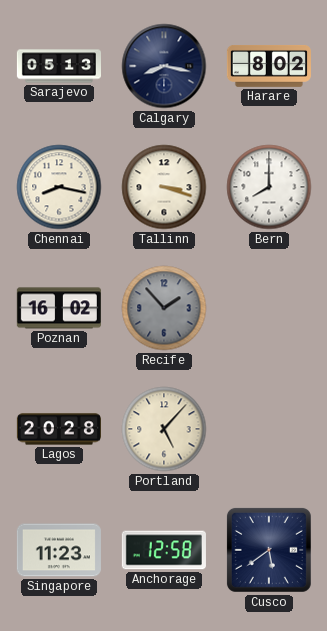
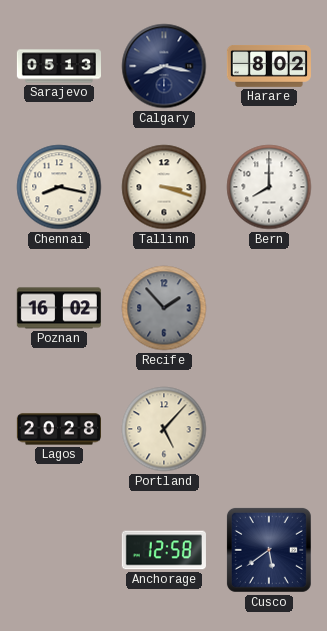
Singapore: 11:23 -> none
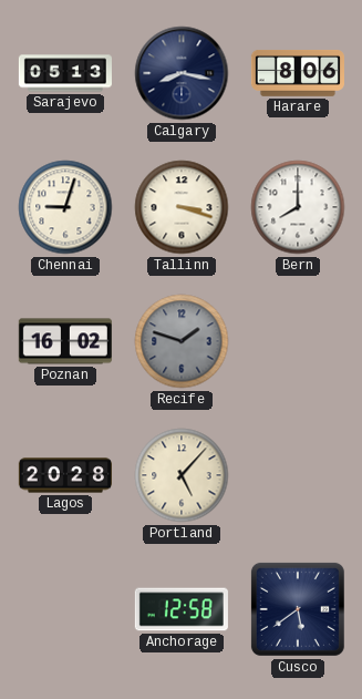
Harare: 8:02 -> 8:06
Chennai: 8:17 -> 9:03
Recife: 1:53 -> 1:48
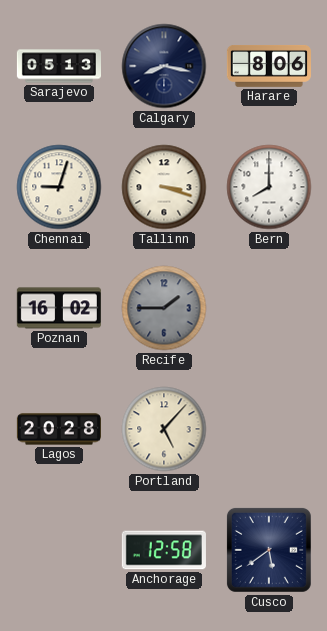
Recife: 1:48 -> 1:45
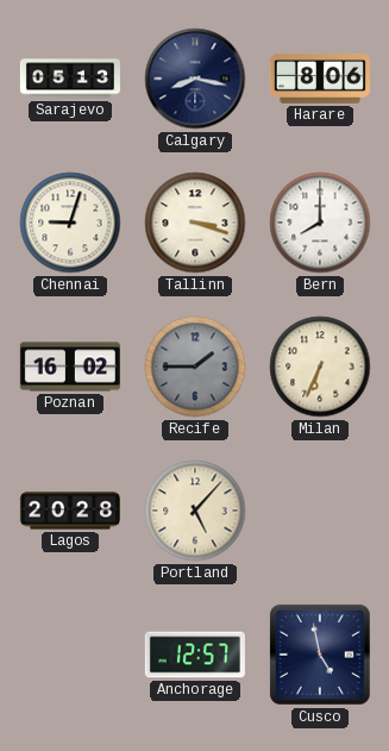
Milan: none -> 6:34
Anchorage: 12:58 -> 12:57
Cusco: 5:39 -> 4:58
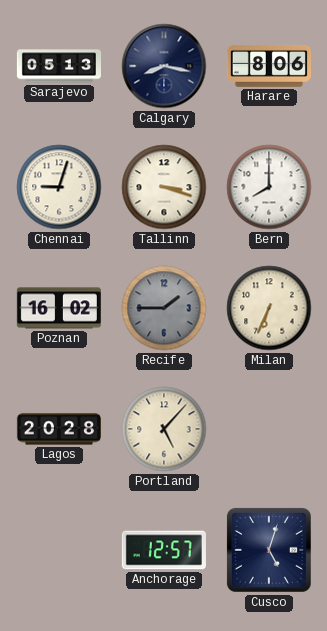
Cusco: 4:58 -> 5:03
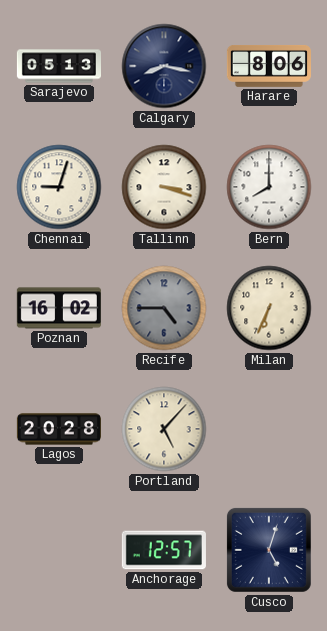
Recife: 1:45 -> 4:45
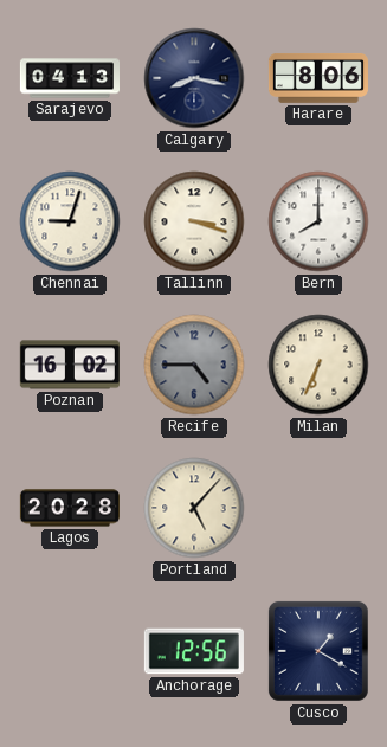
Sarajevo: 05:13 -> 04:13
Anchorage: 12:57 -> 12:56
Cusco: 5:03 -> 1:20
